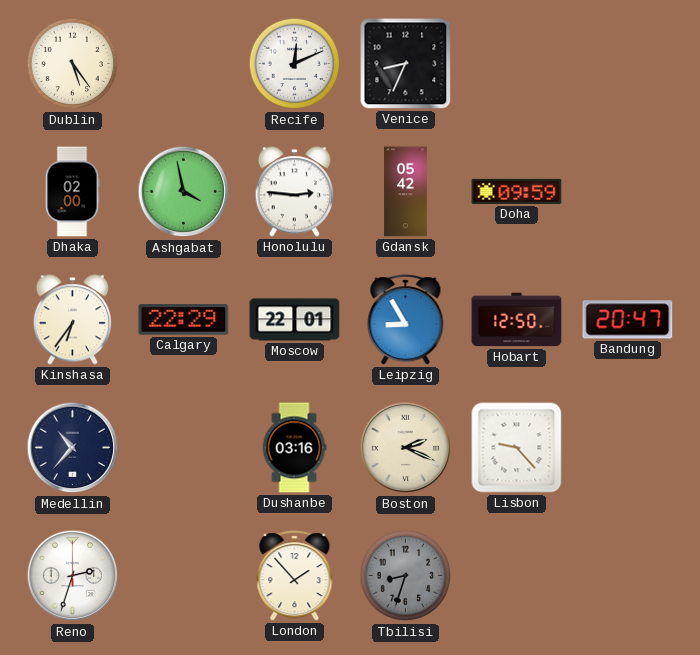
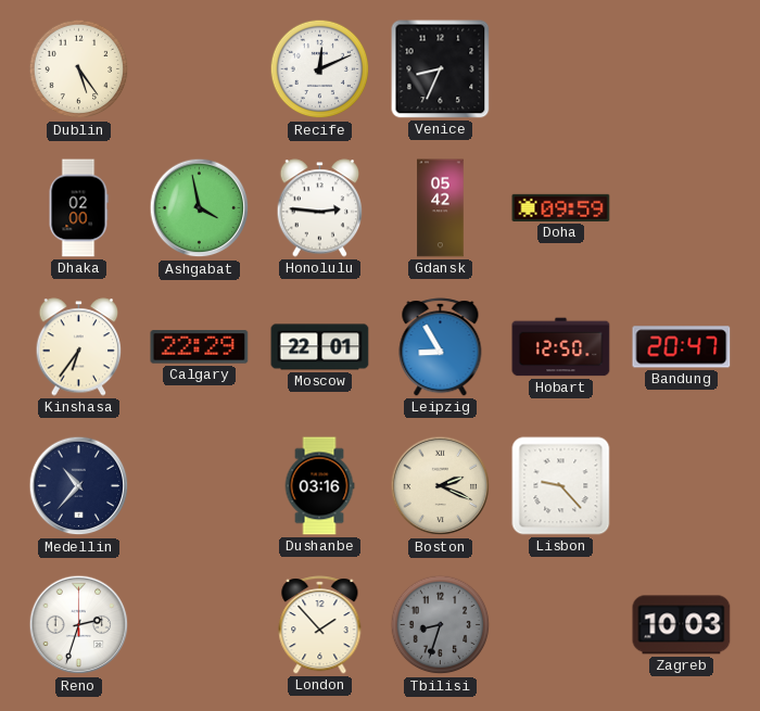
Zagreb: none -> 10:03
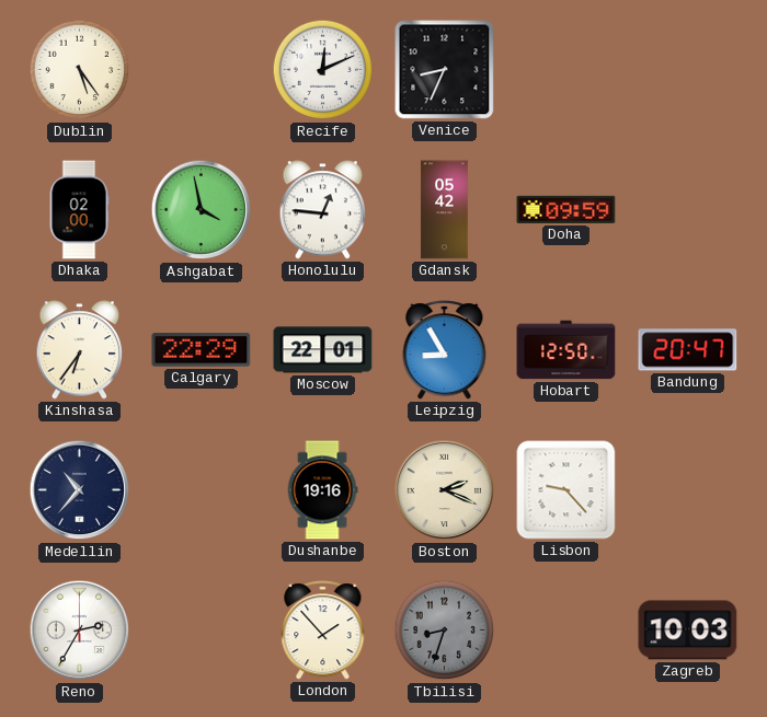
Honolulu: 2:46 -> 12:46
Dushanbe: 03:16 -> 19:16
Reno: 2:33 -> 2:35
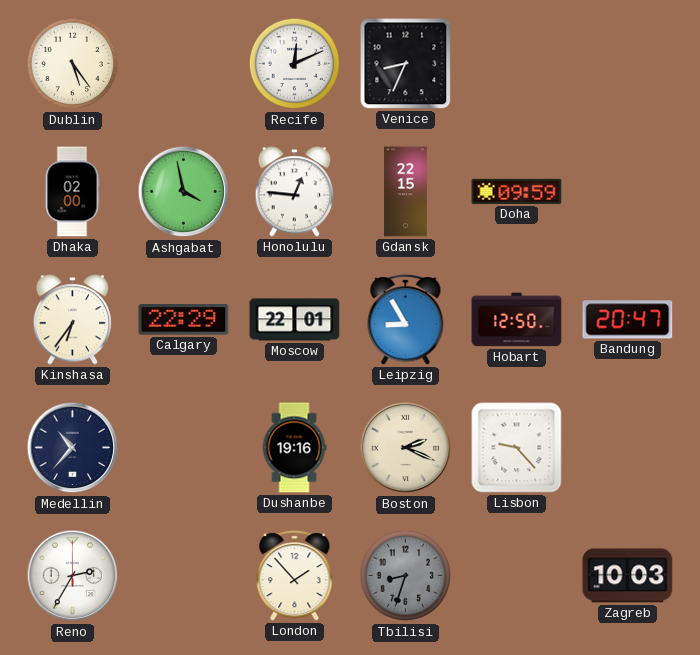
Gdansk: 05:42 -> 22:15
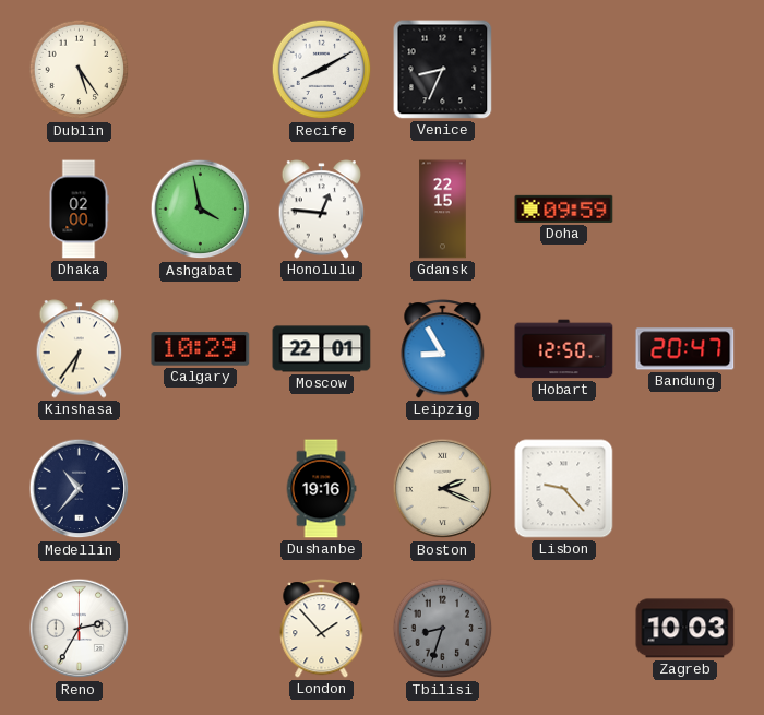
Recife: 12:11 -> 8:10
Calgary: 22:29 -> 10:29
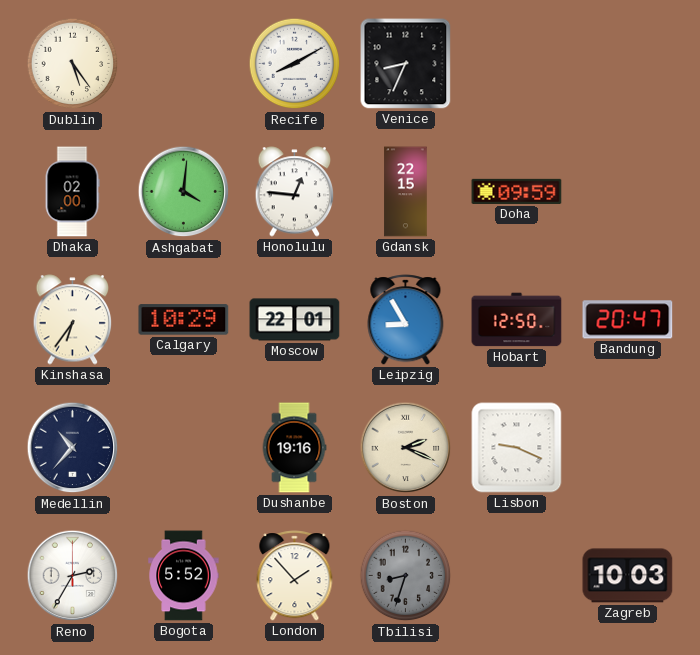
Ashgabat: 3:58 -> 4:01
Lisbon: 9:23 -> 9:19
Bogota: none -> 5:52
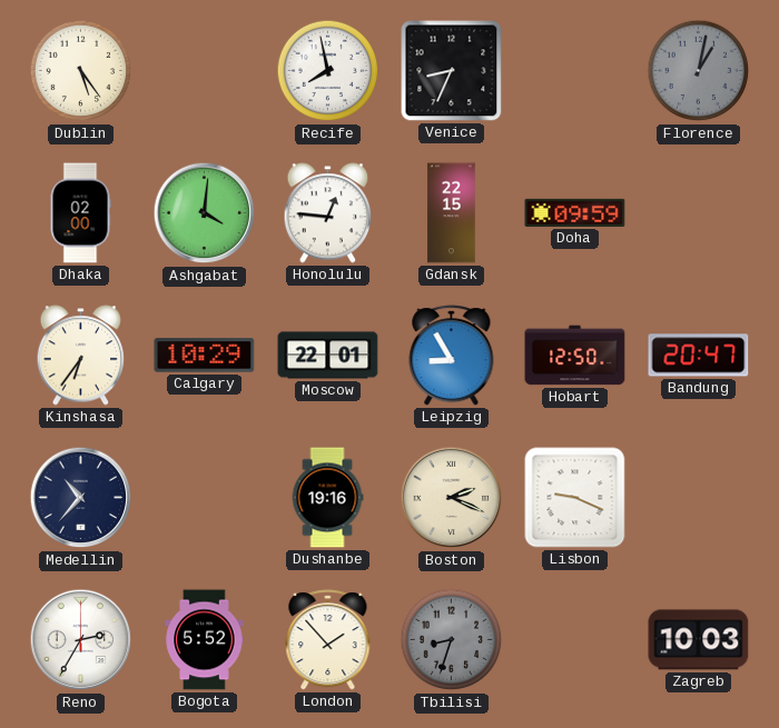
Recife: 8:10 -> 7:58
Florence: none -> 1:02
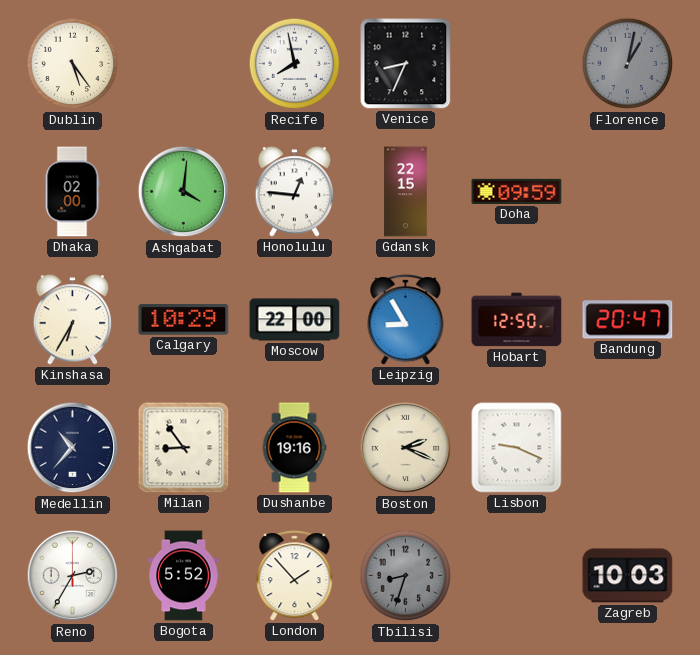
Kinshasa: 6:36 -> 6:35
Moscow: 22:01 -> 22:00
Milan: none -> 8:54
